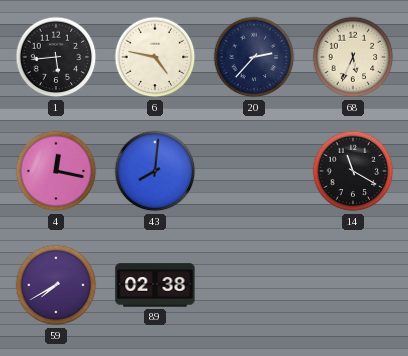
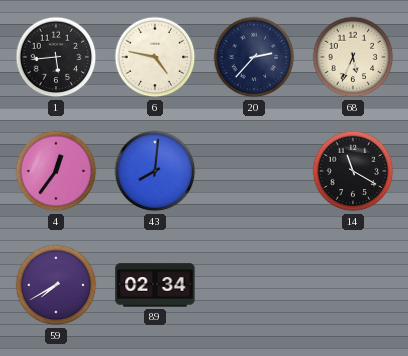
4: 12:17 -> 12:36
89: 02:38 -> 02:34
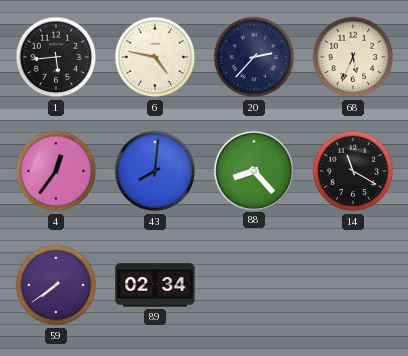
88: none -> 8:23
59: 7:40 -> 7:39
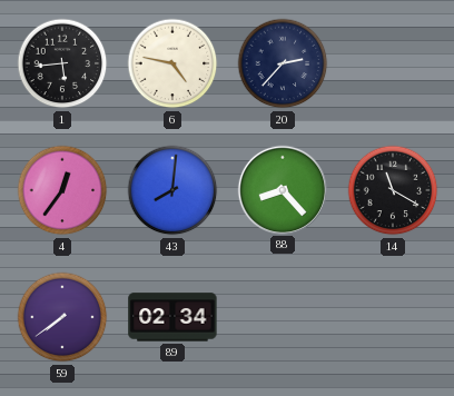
68: 5:34 -> none
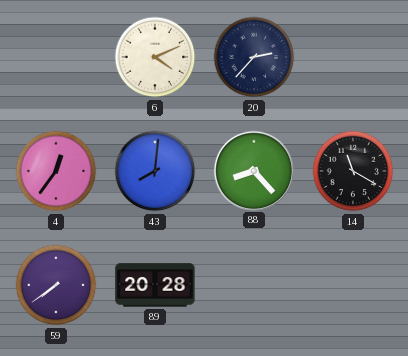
1: 5:44 -> none
6: 4:47 -> 4:11
89: 02:34 -> 20:28
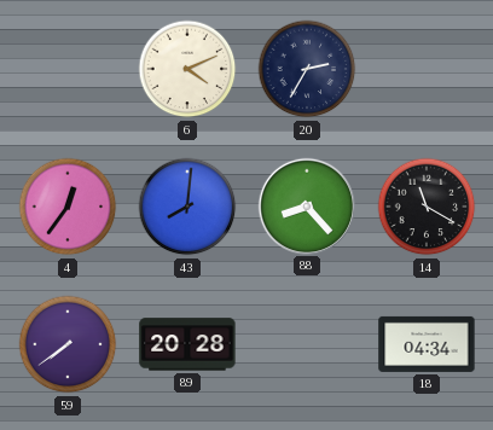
20: 2:37 -> 2:35
18: none -> 04:34
